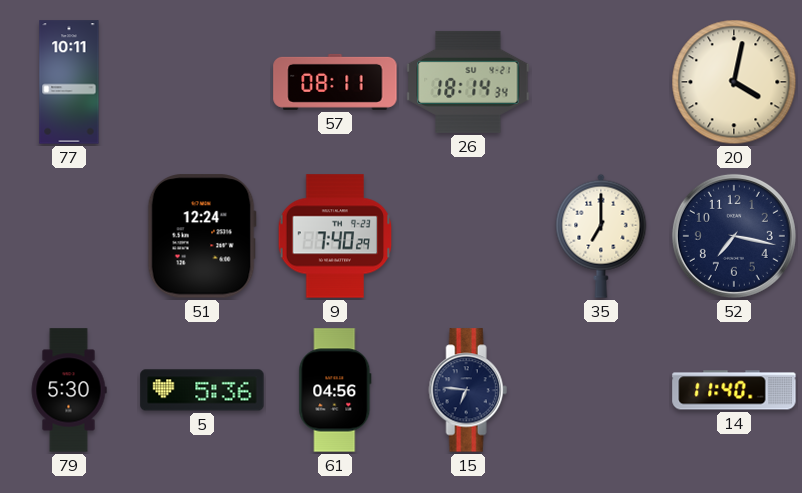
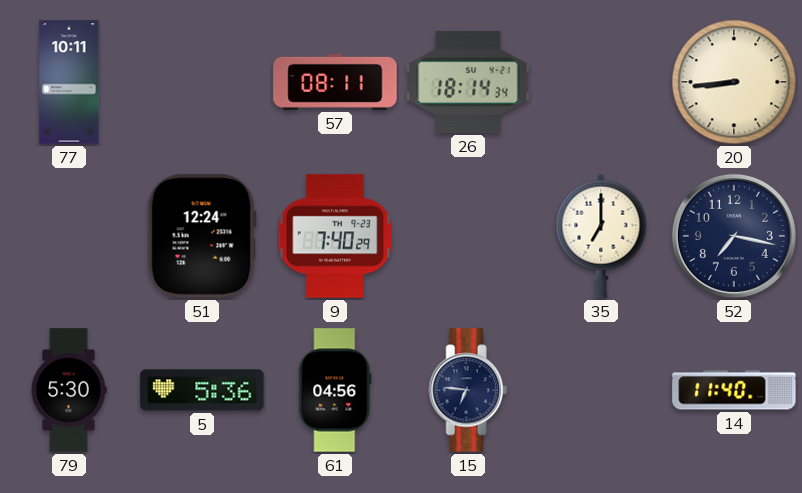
20: 4:02 -> 8:44
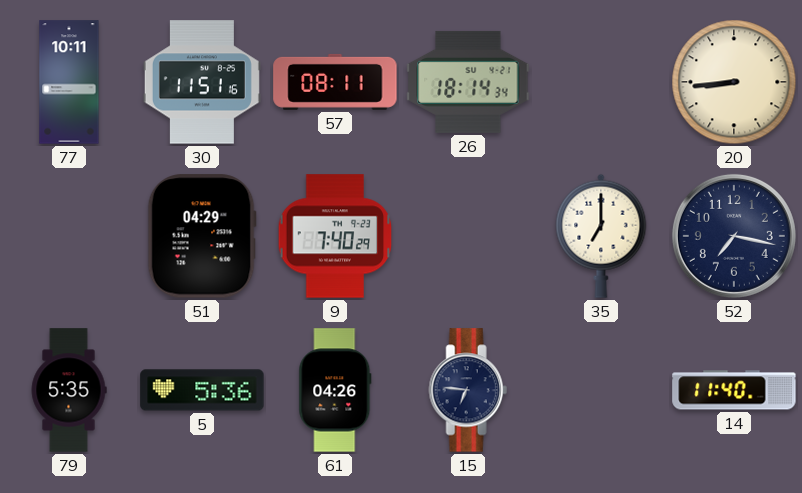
30: none -> 11:51
51: 12:24 -> 04:29
79: 5:30 -> 5:35
61: 04:56 -> 04:26
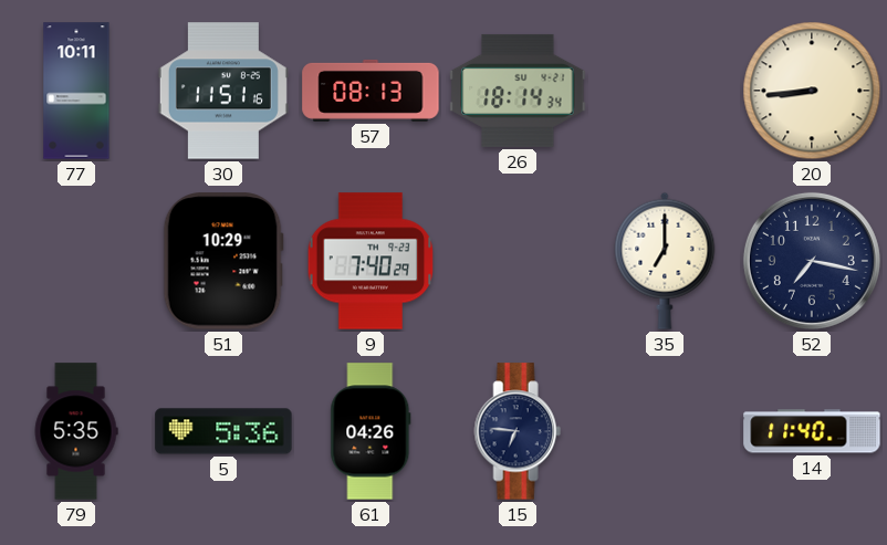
57: 08:11 -> 08:13
51: 04:29 -> 10:29
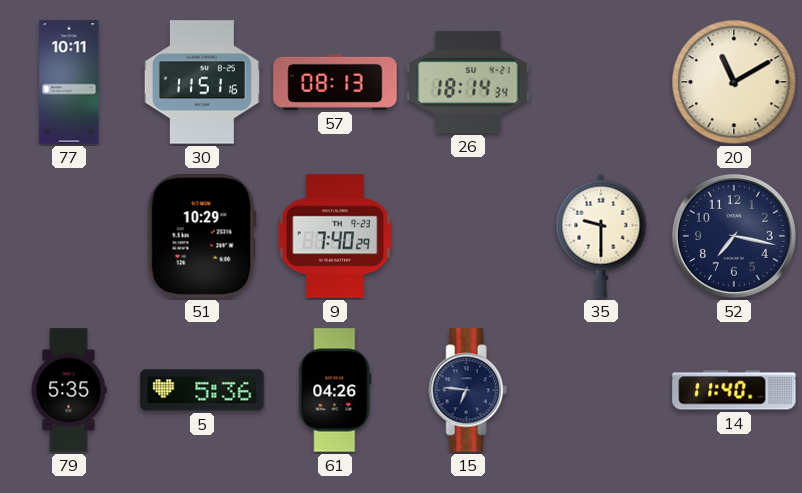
20: 8:44 -> 11:10
35: 7:00 -> 9:30
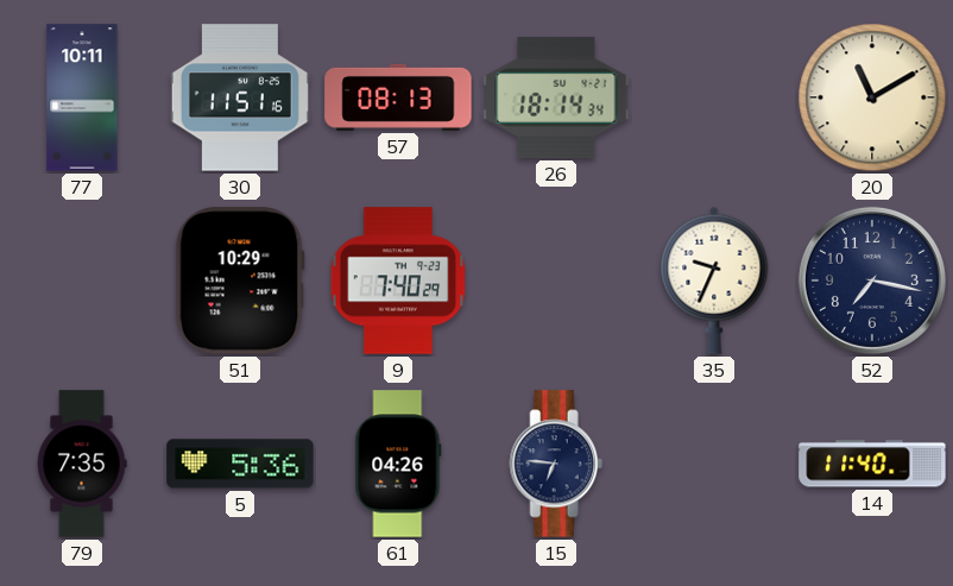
35: 9:30 -> 9:34
79: 5:35 -> 7:35
